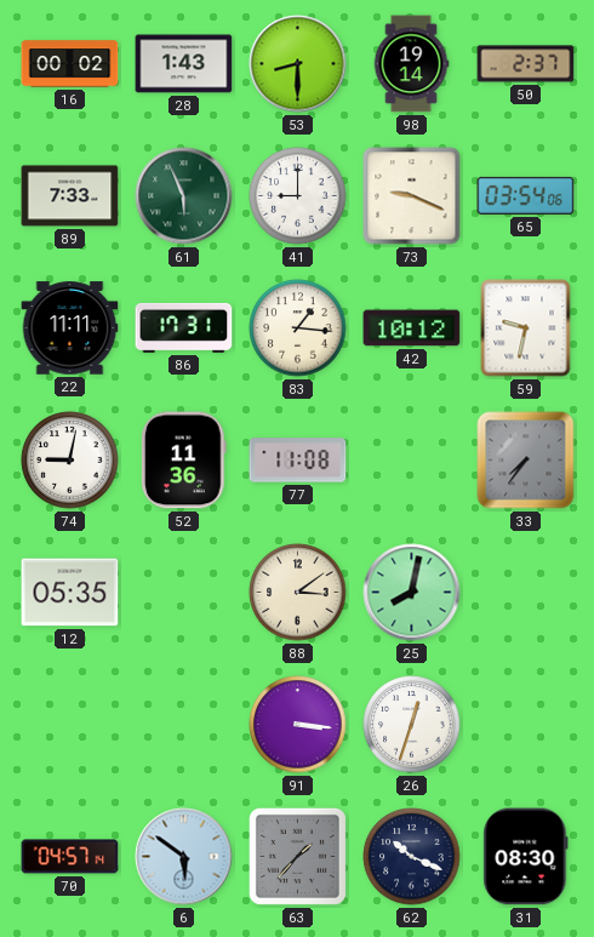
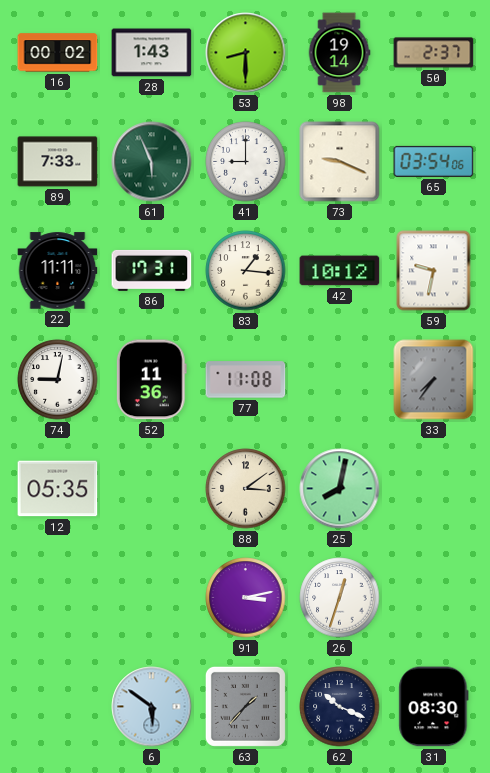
91: 3:16 -> 3:13
70: 04:57 -> none
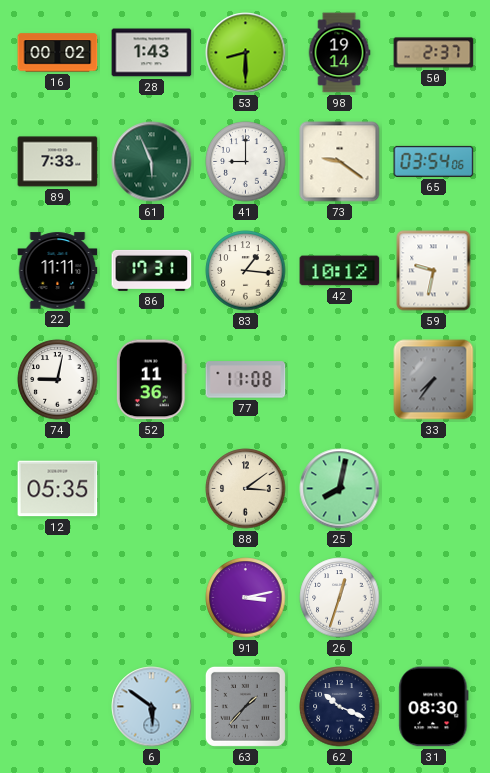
73: 9:19 -> 9:21
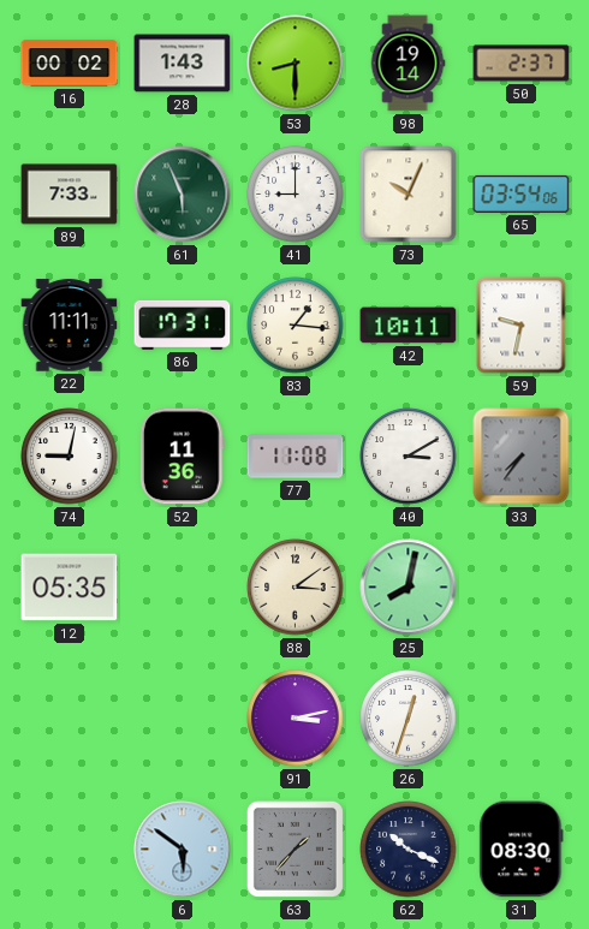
73: 9:21 -> 10:04
42: 10:12 -> 10:11
40: none -> 3:10
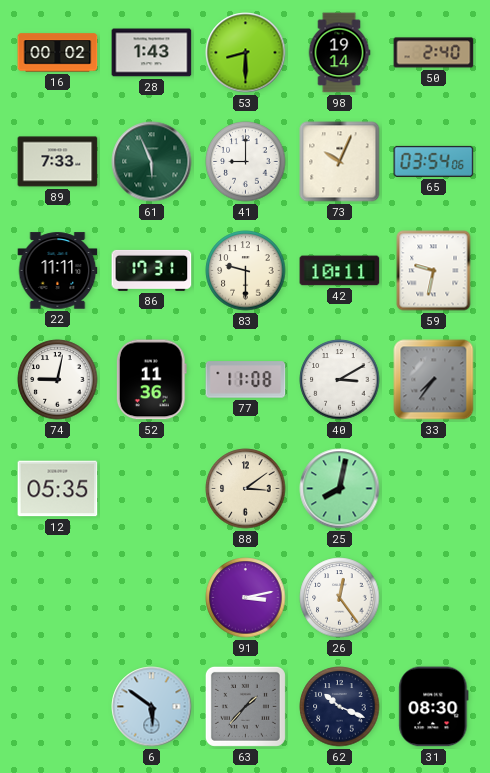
50: 2:37 -> 2:40
83: 1:16 -> 9:30
26: 12:33 -> 12:24
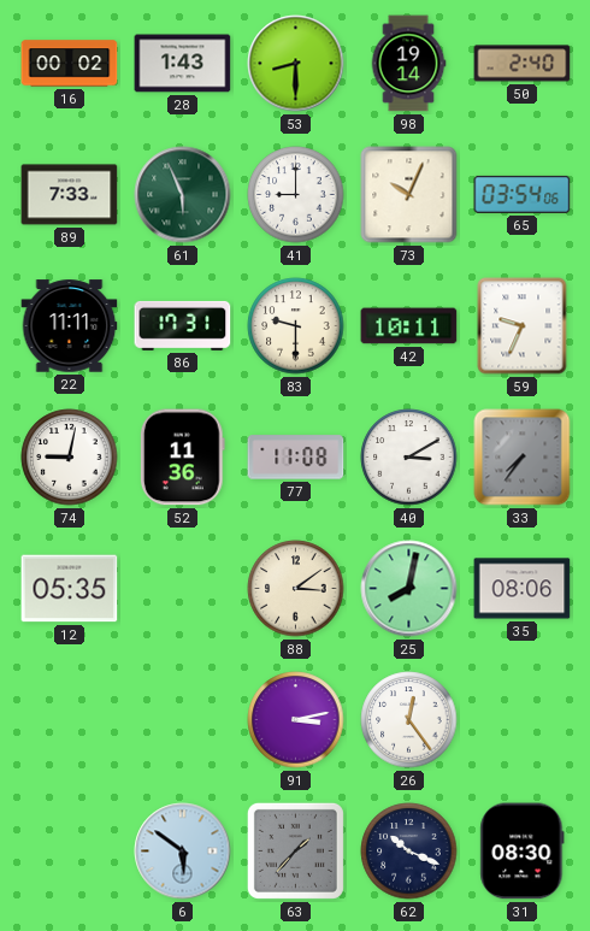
59: 9:32 -> 9:34
35: none -> 08:06
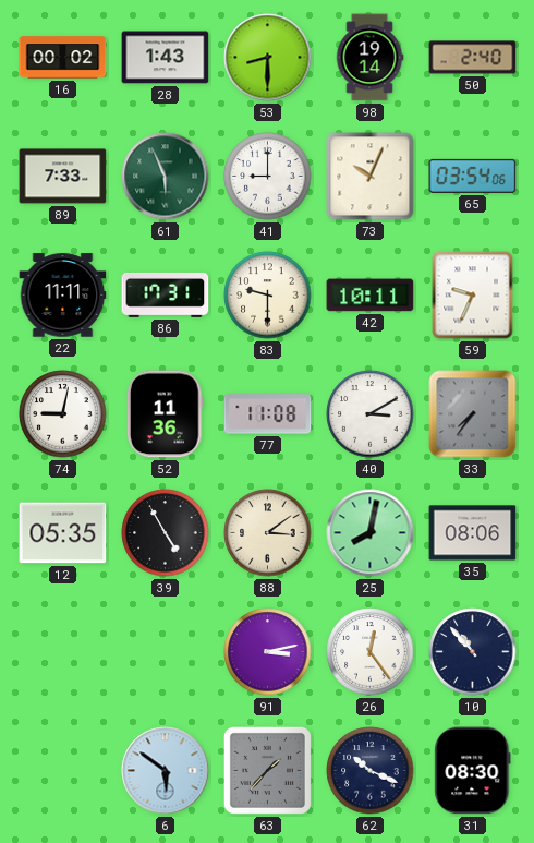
39: none -> 4:55
10: none -> 10:53
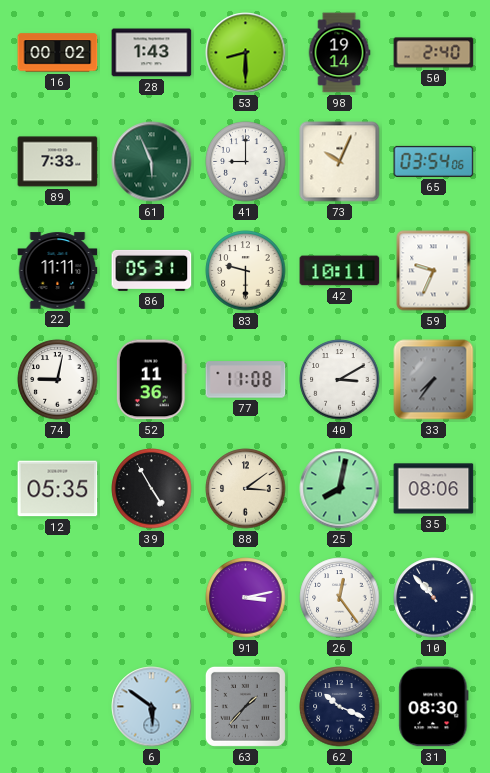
86: 17:31 -> 05:31
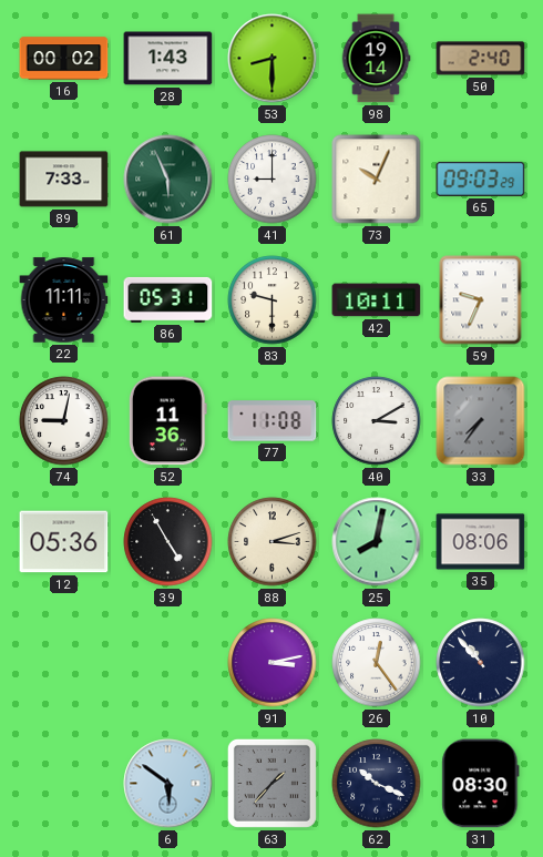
65: 03:54 -> 09:03
12: 05:35 -> 05:36
88: 3:09 -> 3:12
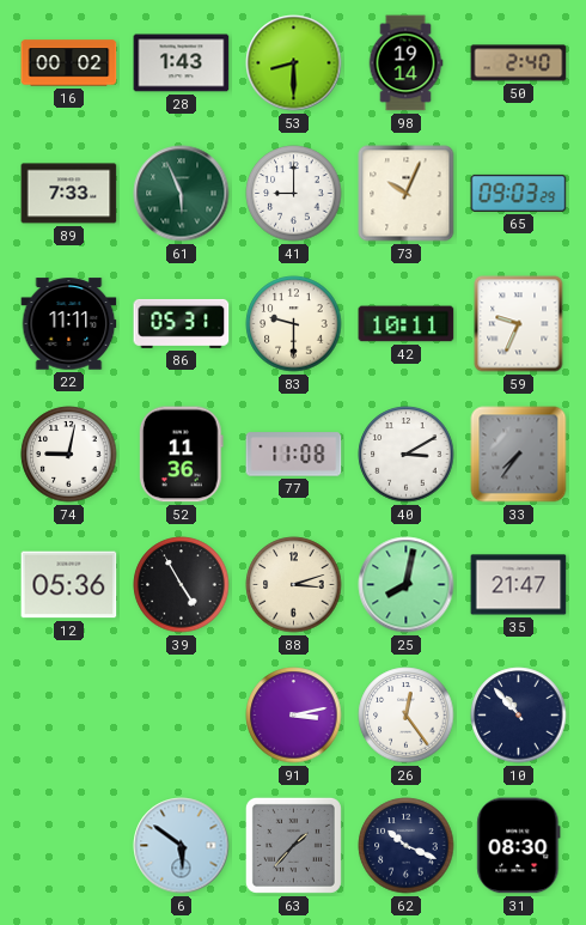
35: 08:06 -> 21:47
